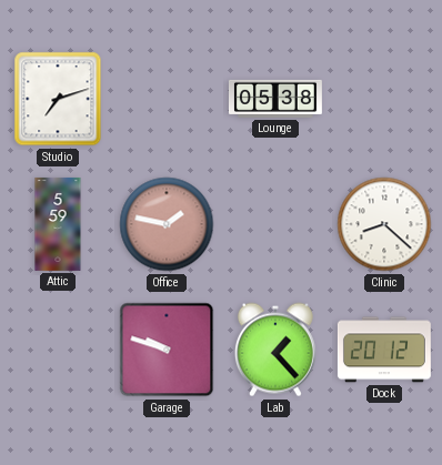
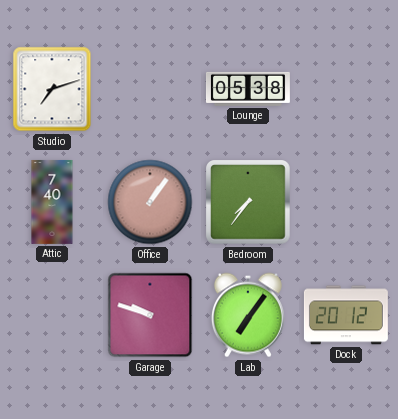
Attic: 5:59 -> 7:40
Office: 1:47 -> 1:06
Bedroom: none -> 7:36
Clinic: 8:22 -> none
Lab: 1:23 -> 7:06
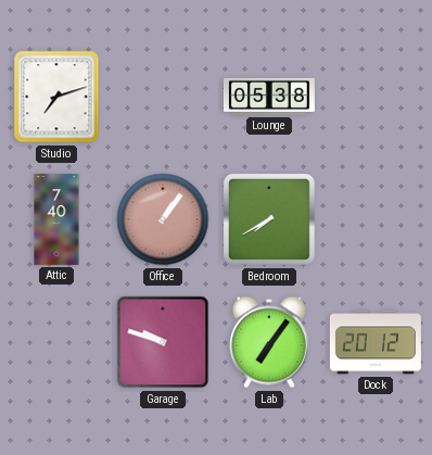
Bedroom: 7:36 -> 7:40
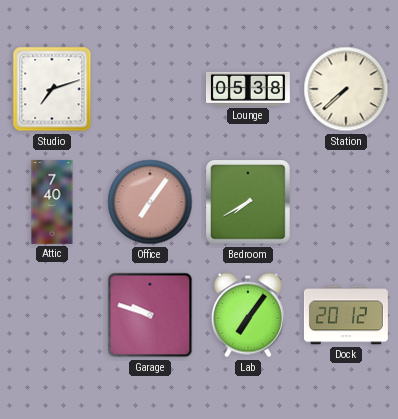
Station: none -> 7:38
Office: 1:06 -> 7:06
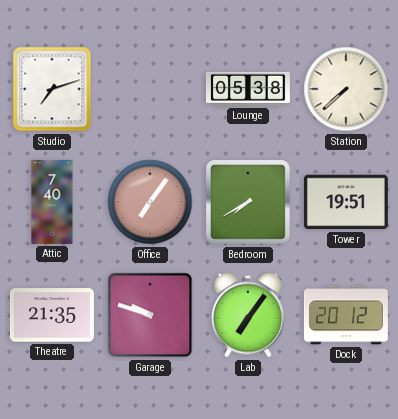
Tower: none -> 19:51
Theatre: none -> 21:35
